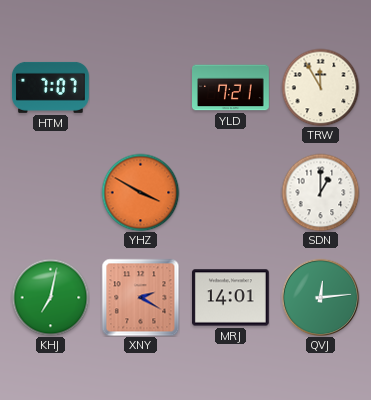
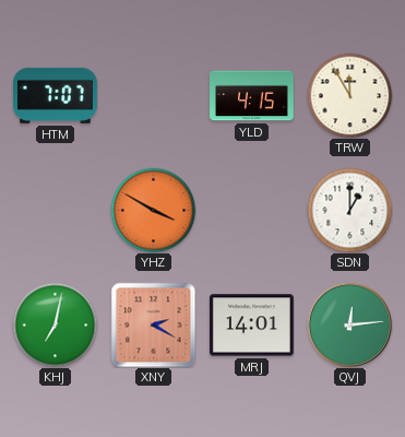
YLD: 7:21 -> 4:15
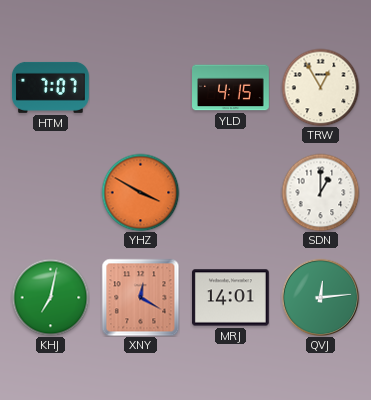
TRW: 11:55 -> 12:55
XNY: 2:20 -> 12:20
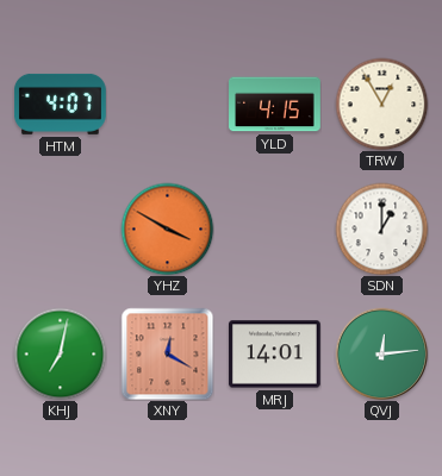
HTM: 7:07 -> 4:07
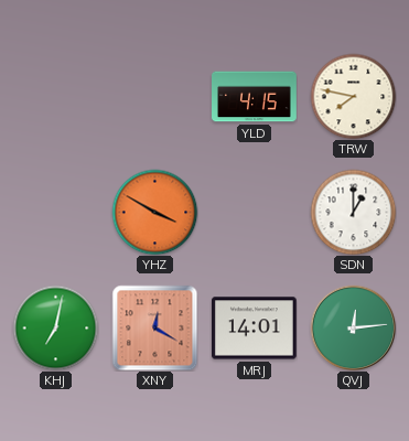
HTM: 4:07 -> none
TRW: 12:55 -> 7:47
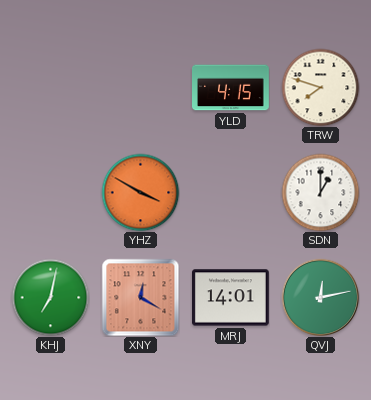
TRW: 7:47 -> 7:48
QVJ: 12:14 -> 12:13
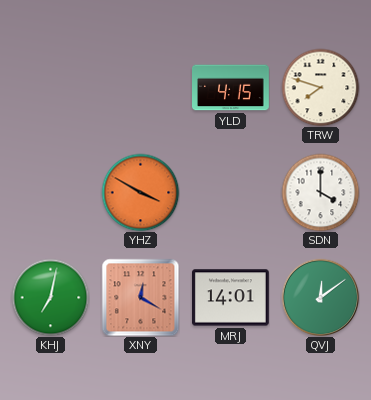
SDN: 1:00 -> 4:00
QVJ: 12:13 -> 12:09
